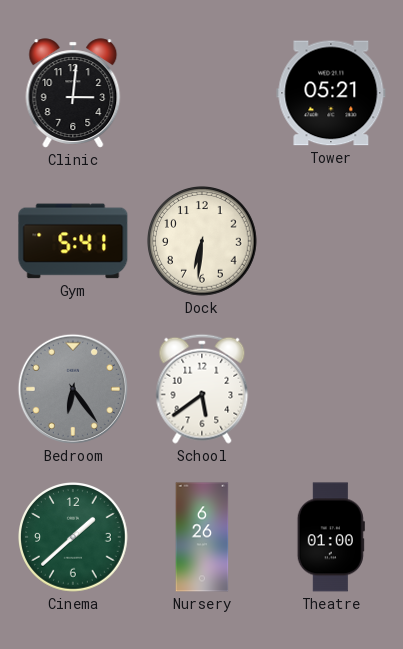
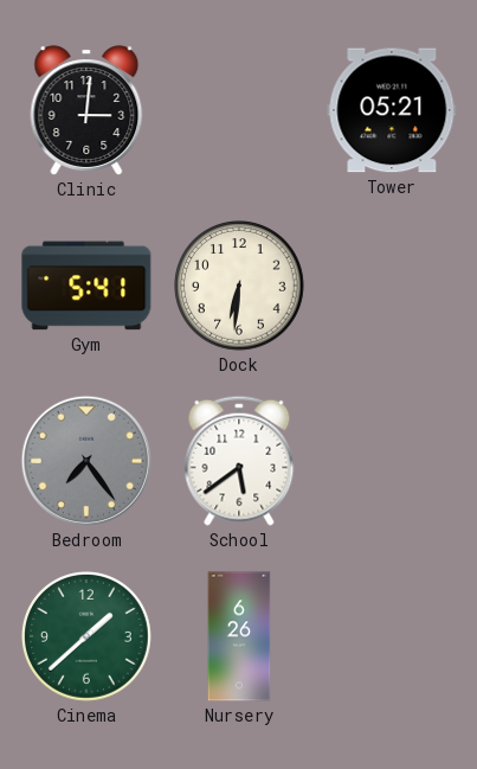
Bedroom: 6:24 -> 7:24
Theatre: 01:00 -> none
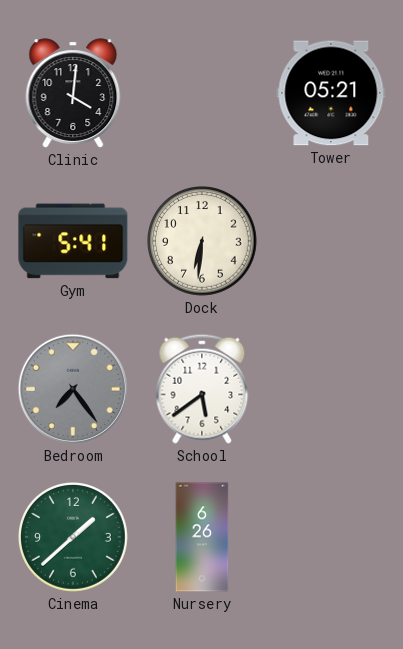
Clinic: 3:01 -> 4:01
